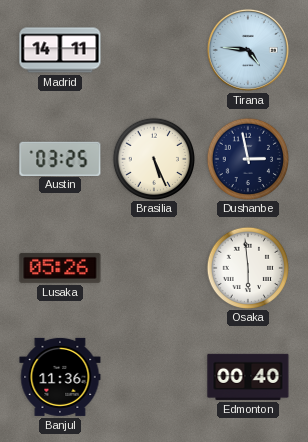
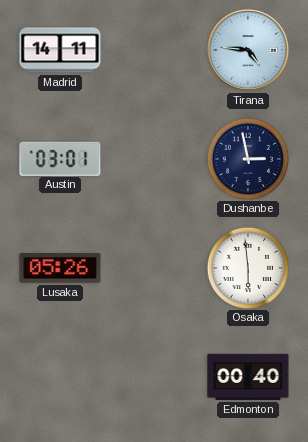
Austin: 03:25 -> 03:01
Brasilia: 5:26 -> none
Banjul: 11:36 -> none
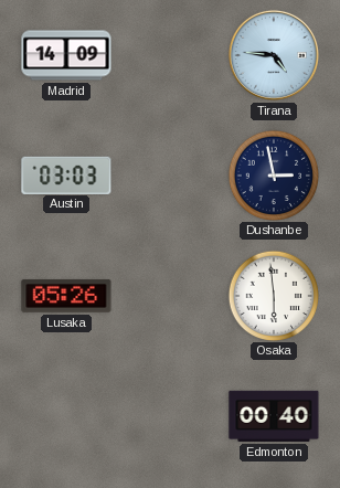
Madrid: 14:11 -> 14:09
Austin: 03:01 -> 03:03
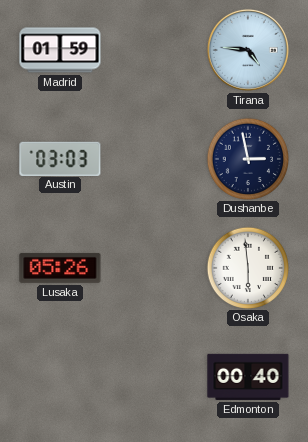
Madrid: 14:09 -> 01:59
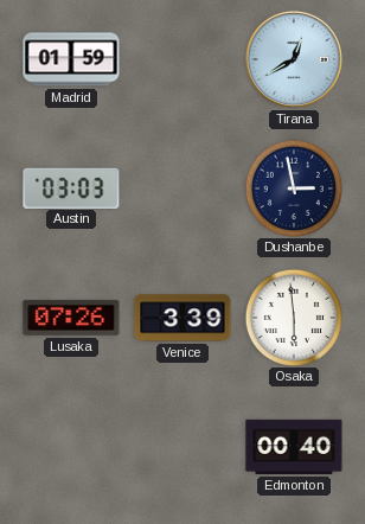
Tirana: 4:46 -> 12:40
Lusaka: 05:26 -> 07:26
Venice: none -> 3:39
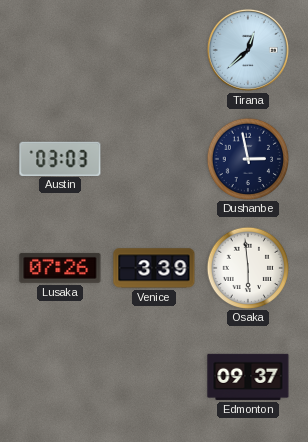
Madrid: 01:59 -> none
Tirana: 12:40 -> 12:38
Edmonton: 00:40 -> 09:37
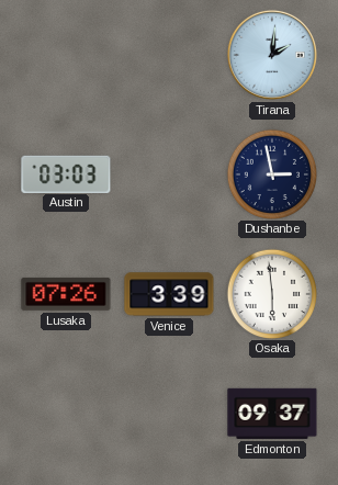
Tirana: 12:38 -> 2:01
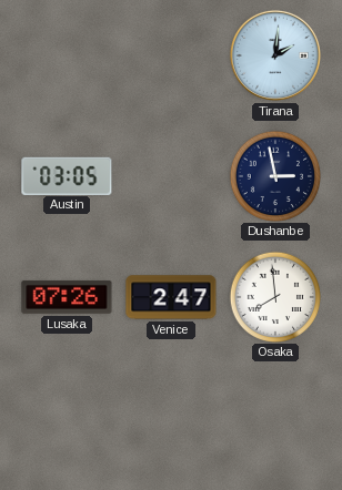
Austin: 03:03 -> 03:05
Venice: 3:39 -> 2:47
Osaka: 5:59 -> 7:59
Edmonton: 09:37 -> none
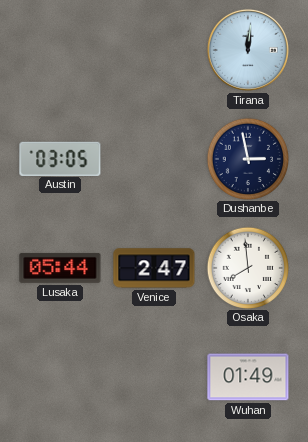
Tirana: 2:01 -> 12:01
Lusaka: 07:26 -> 05:44
Wuhan: none -> 01:49
